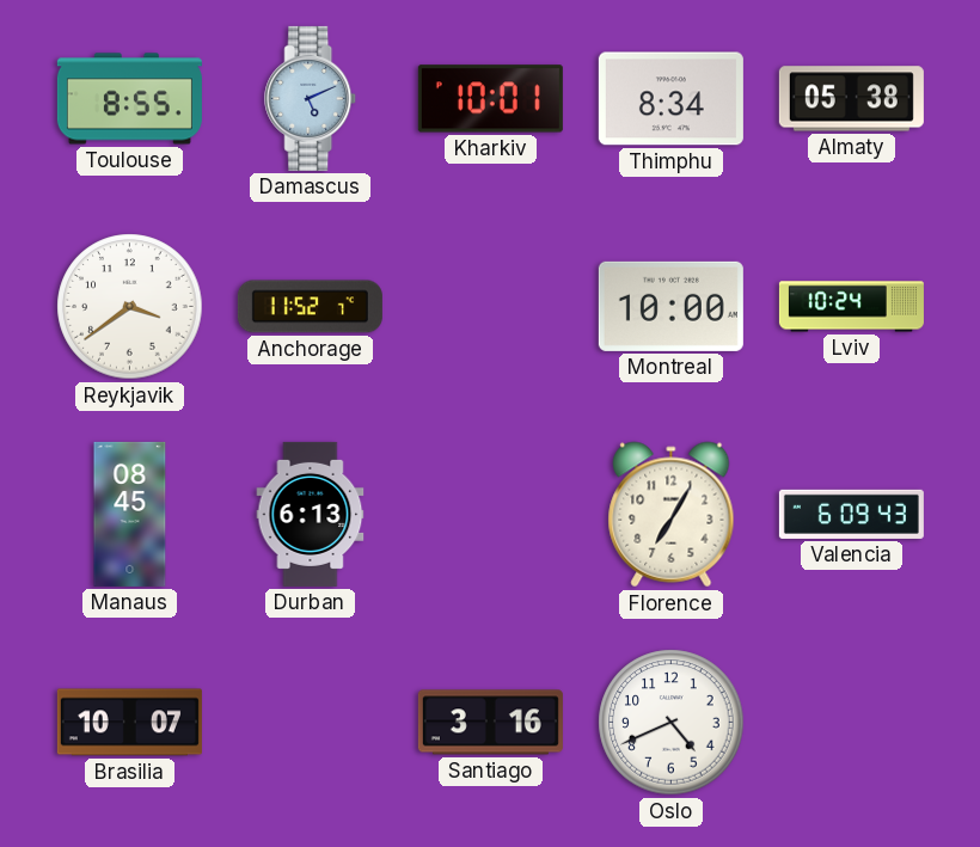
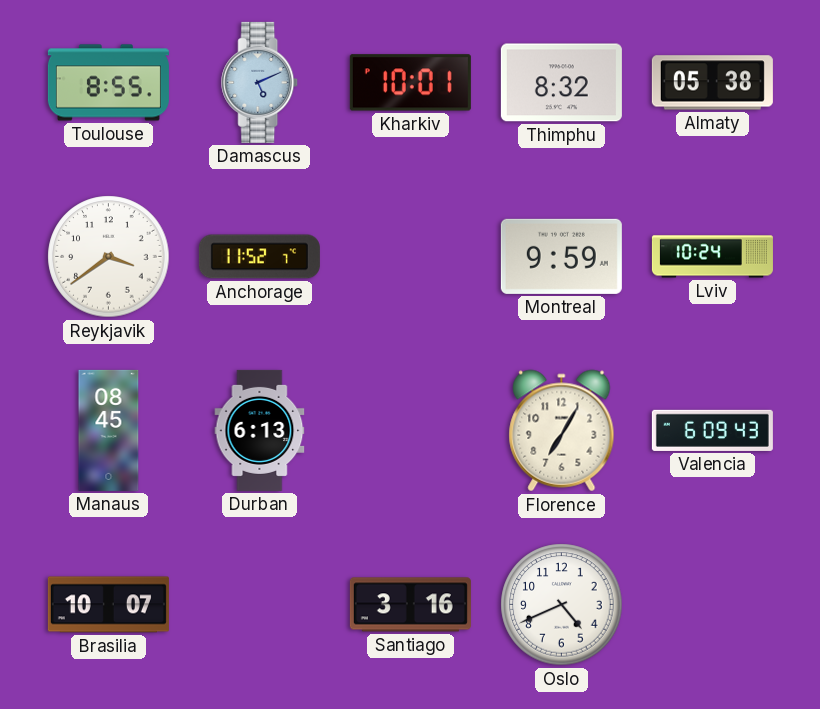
Thimphu: 8:34 -> 8:32
Montreal: 10:00 -> 9:59
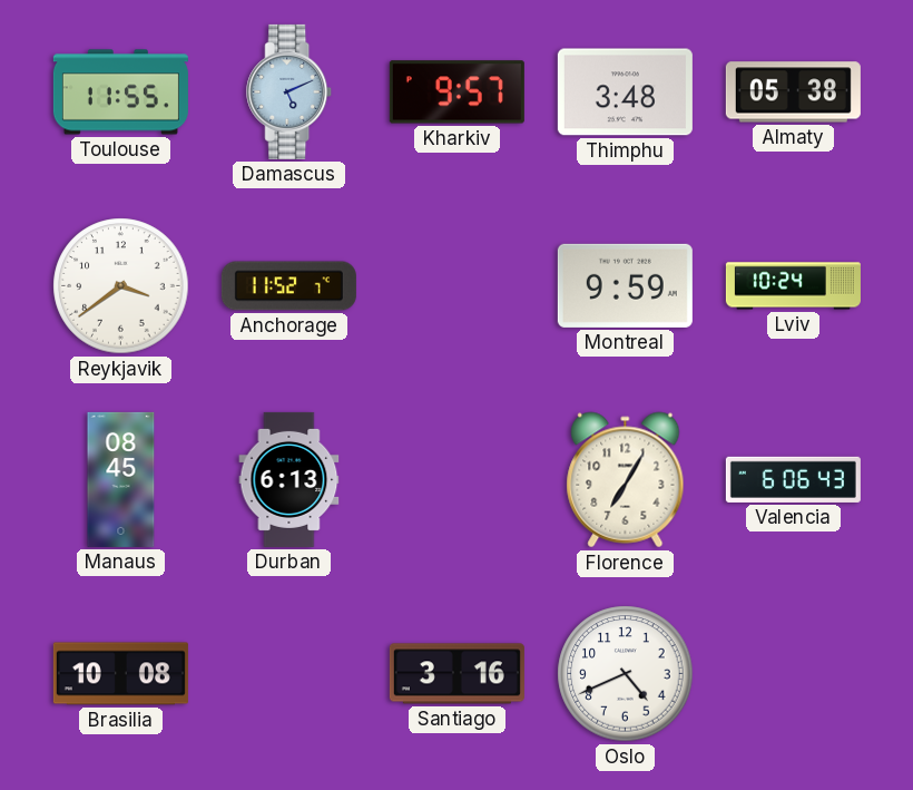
Toulouse: 8:55 -> 11:55
Kharkiv: 10:01 -> 9:57
Thimphu: 8:32 -> 3:48
Valencia: 6:09 -> 6:06
Brasilia: 10:07 -> 10:08
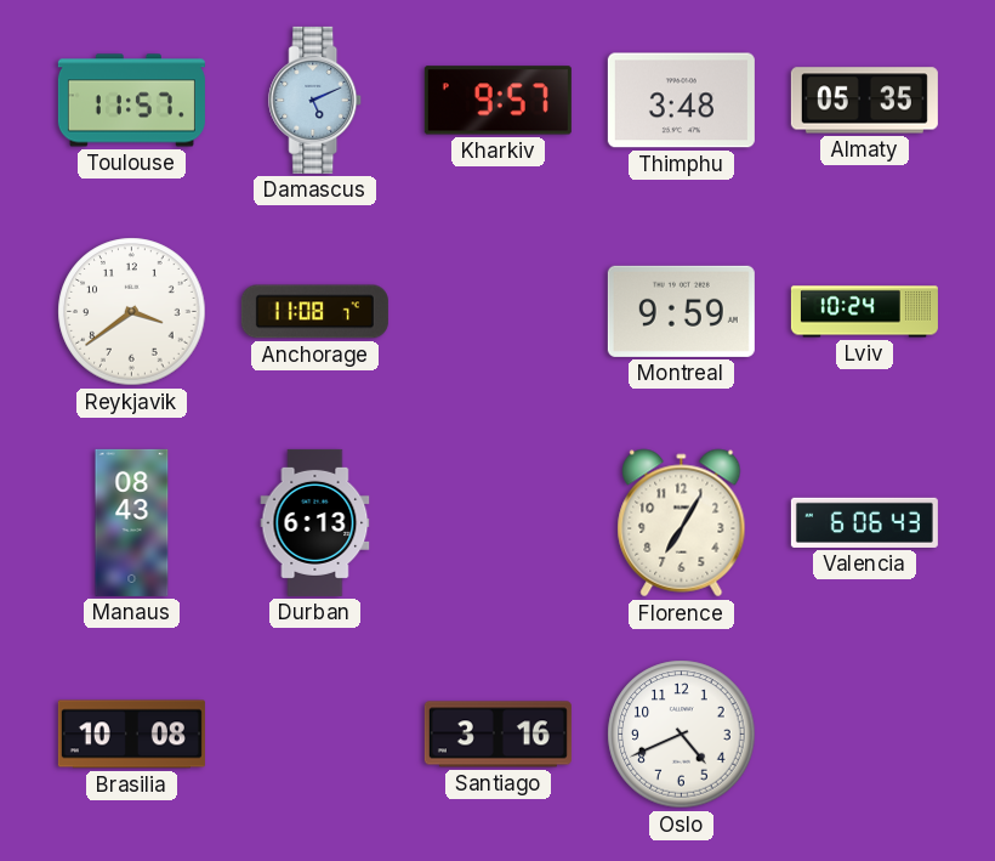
Toulouse: 11:55 -> 11:57
Almaty: 05:38 -> 05:35
Anchorage: 11:52 -> 11:08
Manaus: 08:45 -> 08:43
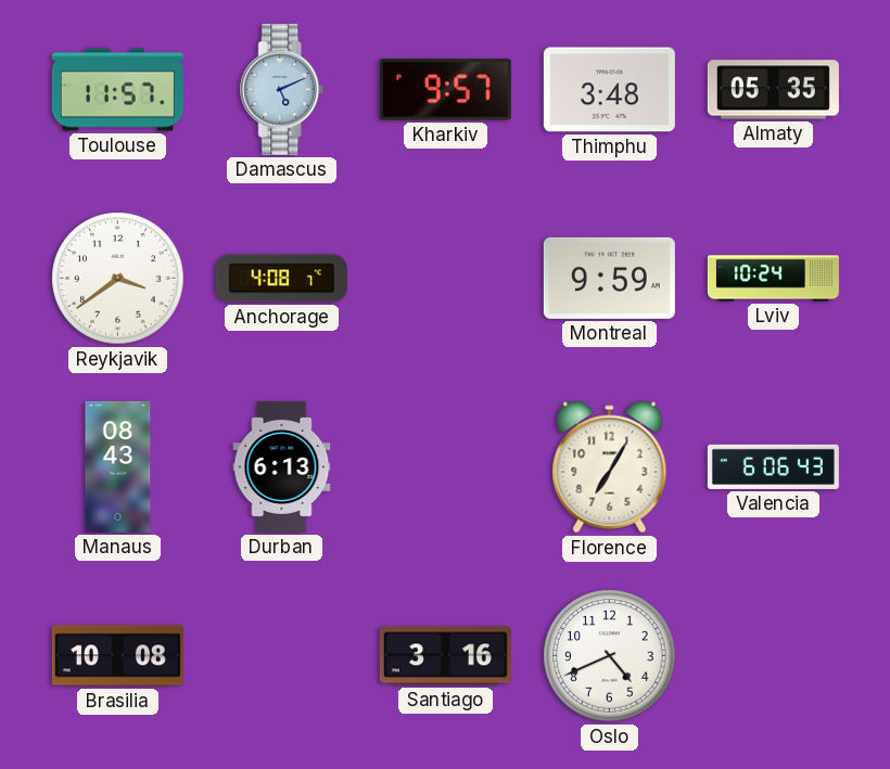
Anchorage: 11:08 -> 4:08
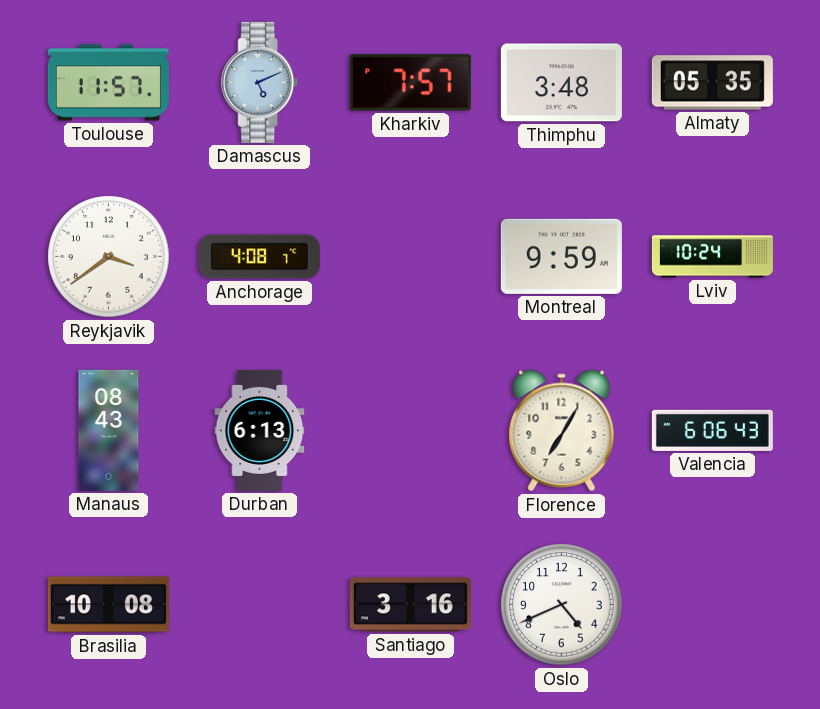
Kharkiv: 9:57 -> 7:57
